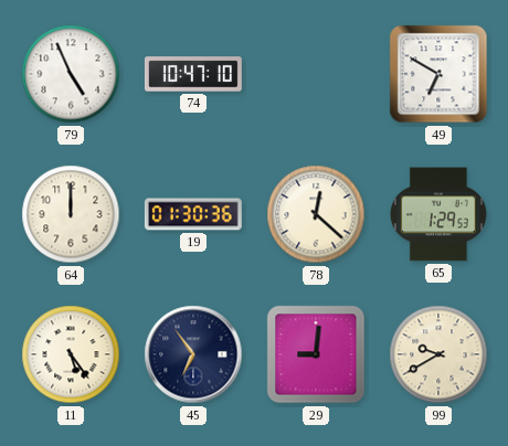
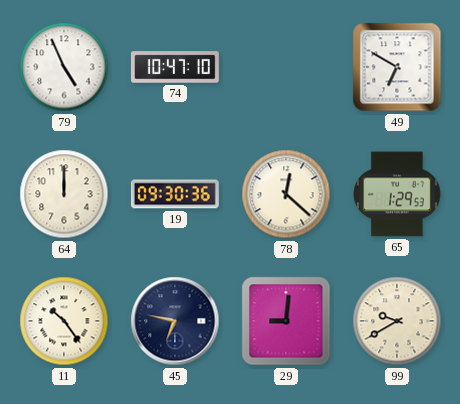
19: 01:30 -> 09:30
11: 5:24 -> 10:24
45: 6:54 -> 6:47
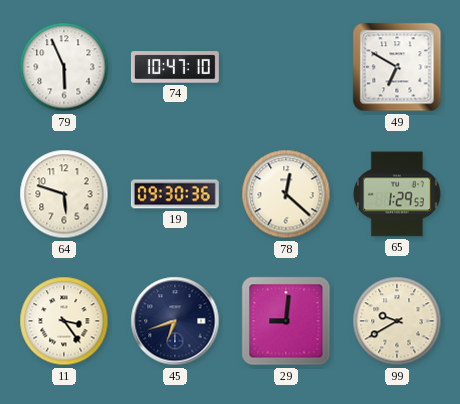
79: 4:56 -> 5:56
64: 12:00 -> 5:48
11: 10:24 -> 3:24
45: 6:47 -> 6:42
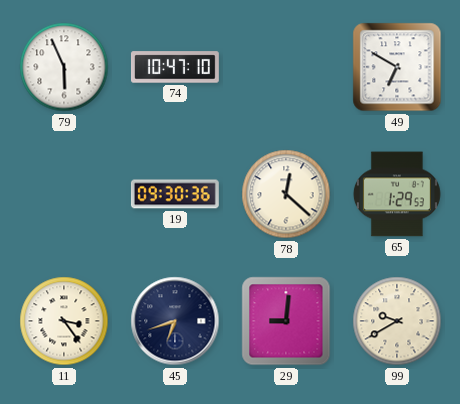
64: 5:48 -> none
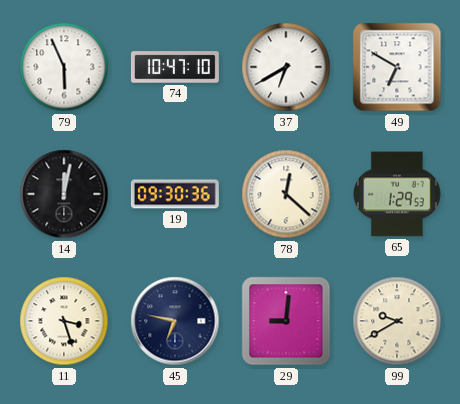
37: none -> 6:40
14: none -> 12:02
11: 3:24 -> 3:27
45: 6:42 -> 6:47
